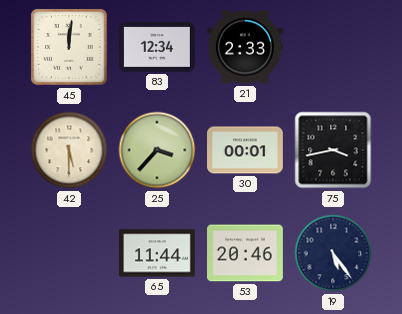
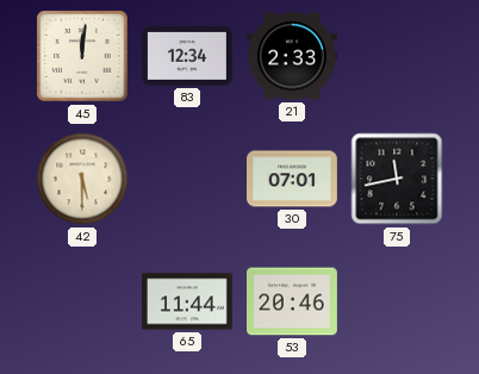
25: 3:37 -> none
30: 00:01 -> 07:01
75: 3:43 -> 11:43
19: 5:24 -> none
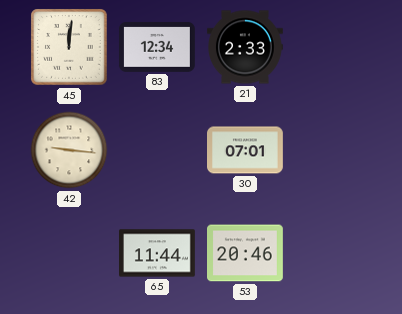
42: 5:30 -> 9:16
75: 11:43 -> none
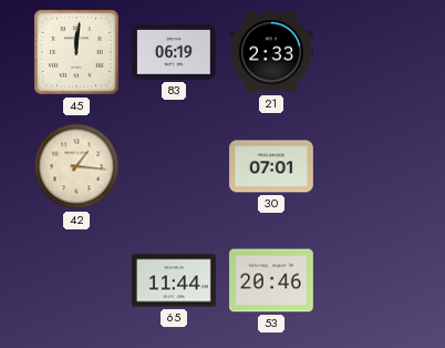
83: 12:34 -> 06:19
42: 9:16 -> 1:16
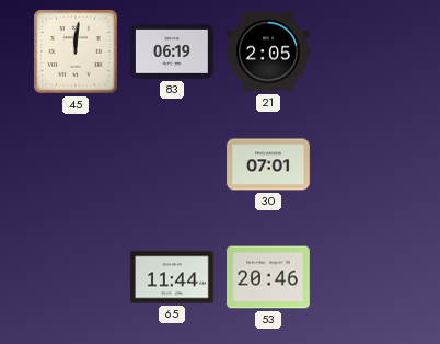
21: 2:33 -> 2:05
42: 1:16 -> none
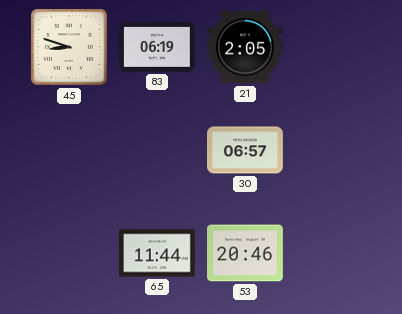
45: 12:01 -> 8:48
30: 07:01 -> 06:57
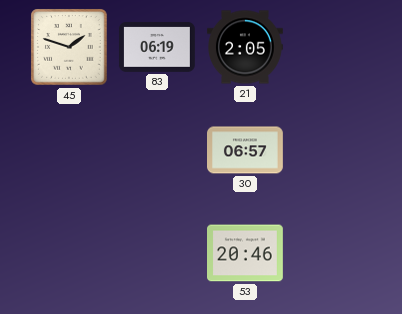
45: 8:48 -> 1:48
65: 11:44 -> none
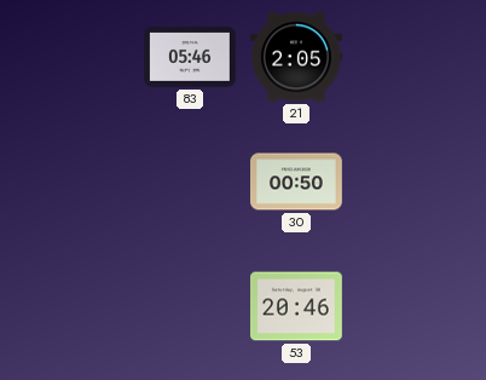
45: 1:48 -> none
83: 06:19 -> 05:46
30: 06:57 -> 00:50
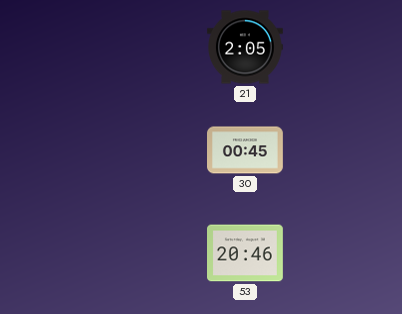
83: 05:46 -> none
30: 00:50 -> 00:45
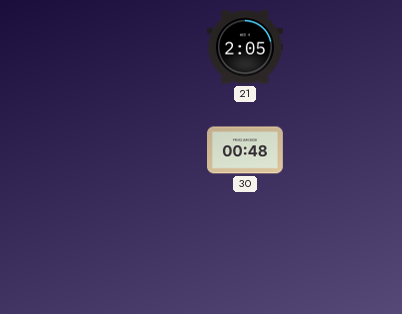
30: 00:45 -> 00:48
53: 20:46 -> none
